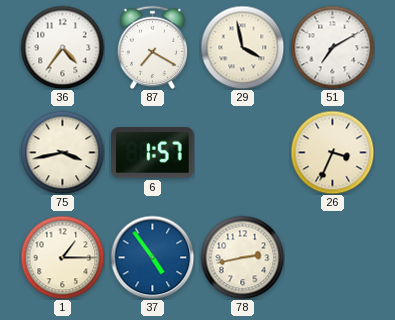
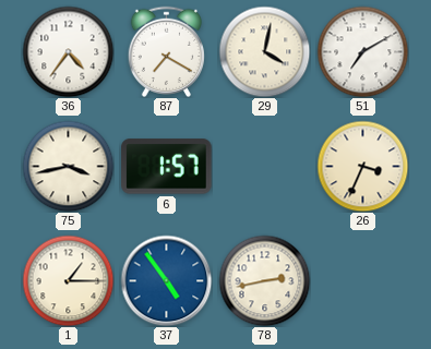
29: 3:58 -> 4:02
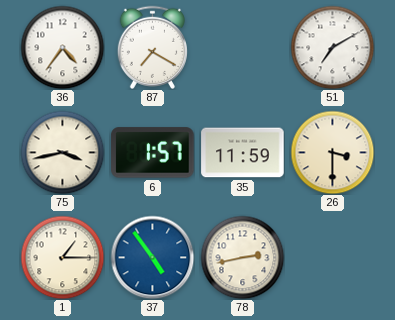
29: 4:02 -> none
35: none -> 11:59
26: 3:34 -> 3:30
